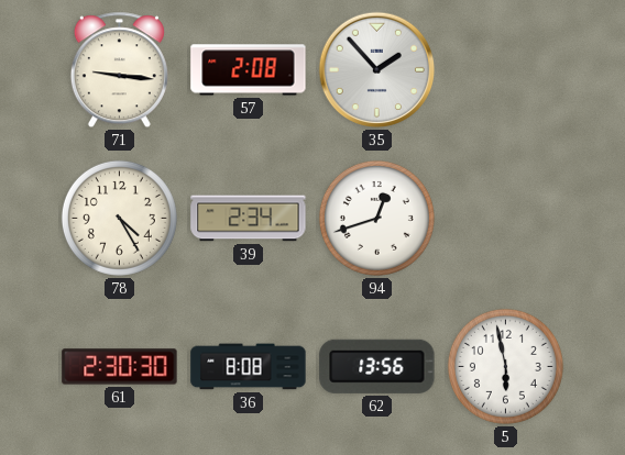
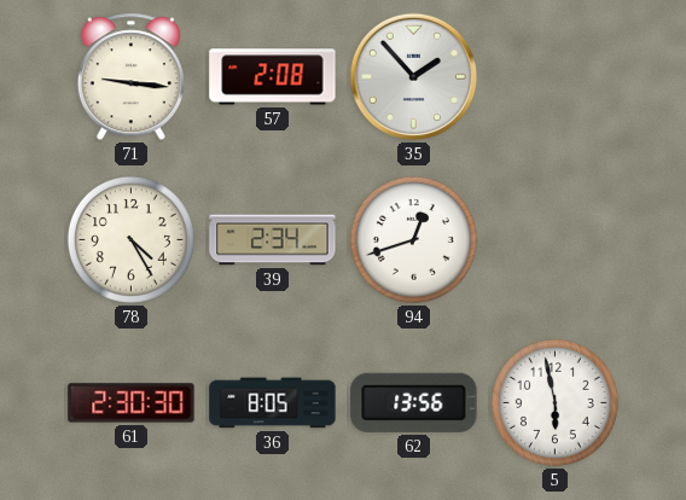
36: 8:08 -> 8:05
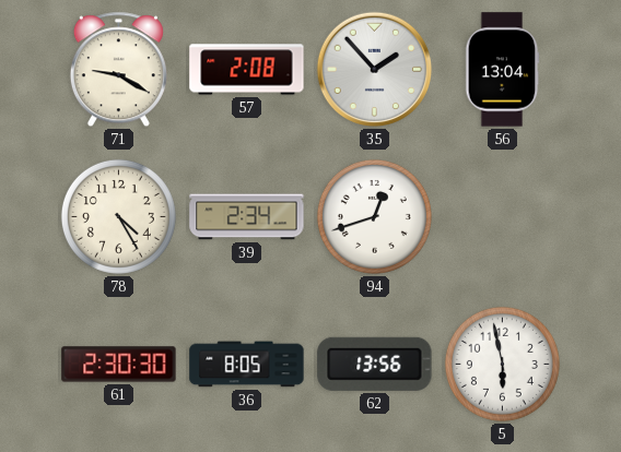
71: 9:16 -> 9:20
56: none -> 13:04
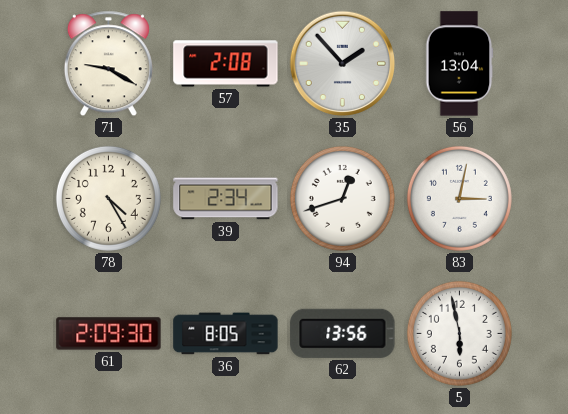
83: none -> 3:02
61: 2:30 -> 2:09
